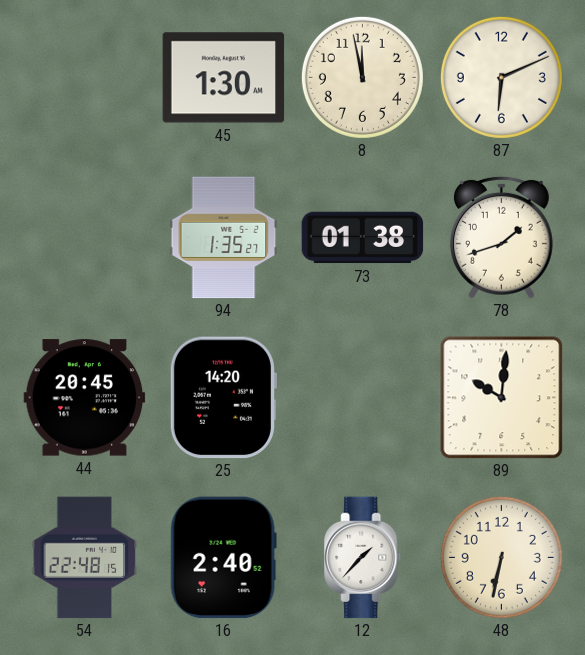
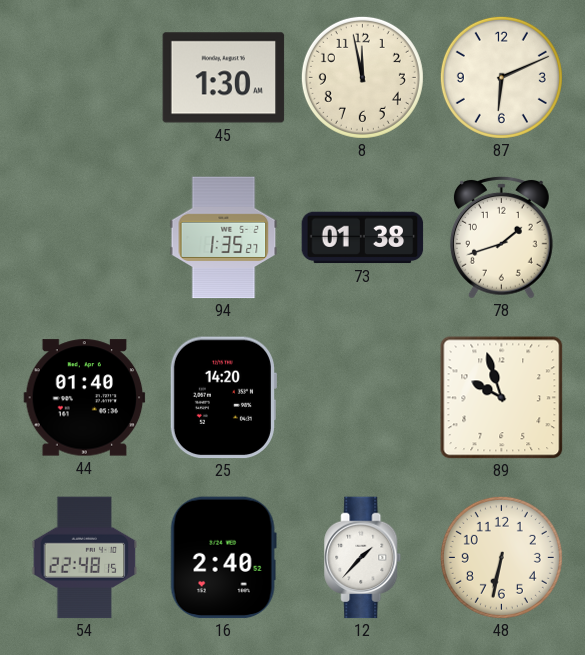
44: 20:45 -> 01:40
89: 10:01 -> 9:57
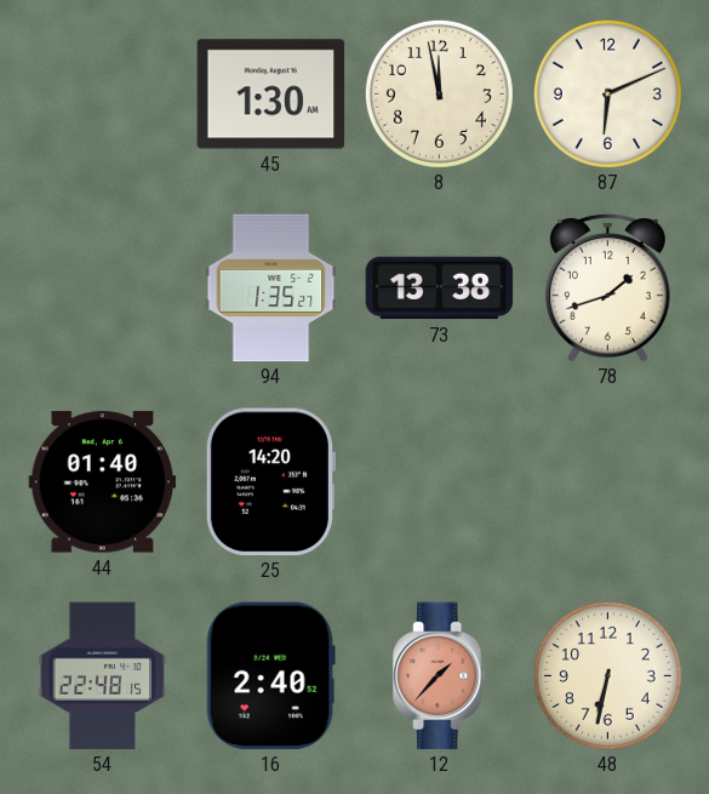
73: 01:38 -> 13:38
89: 9:57 -> none
12 dial: white -> salmon
